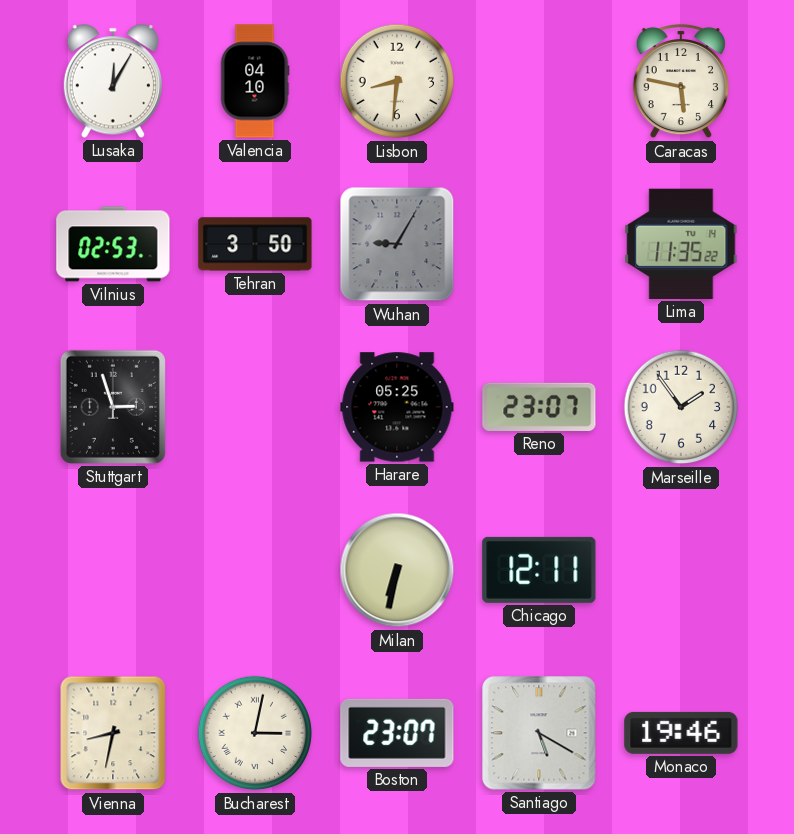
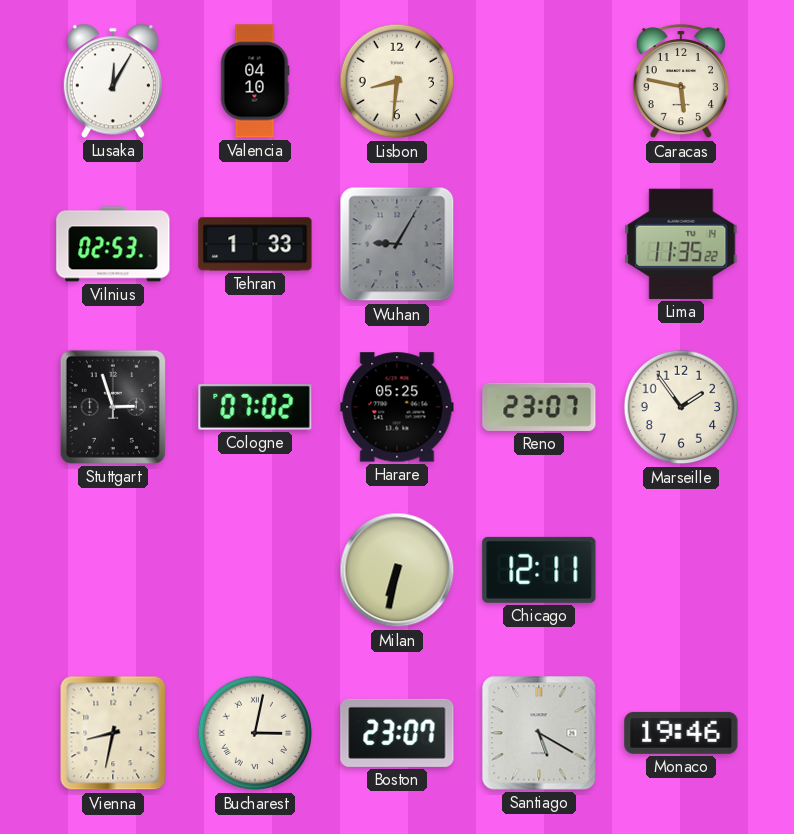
Tehran: 3:50 -> 1:33
Cologne: none -> 07:02
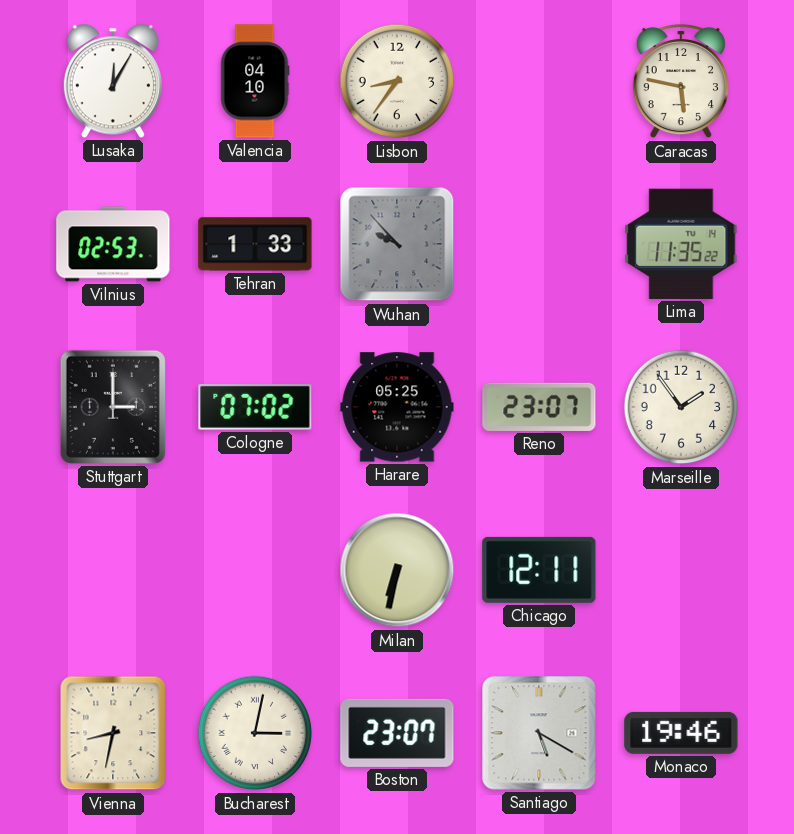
Lisbon: 8:31 -> 8:36
Wuhan: 9:05 -> 9:53
Stuttgart: 2:57 -> 3:00
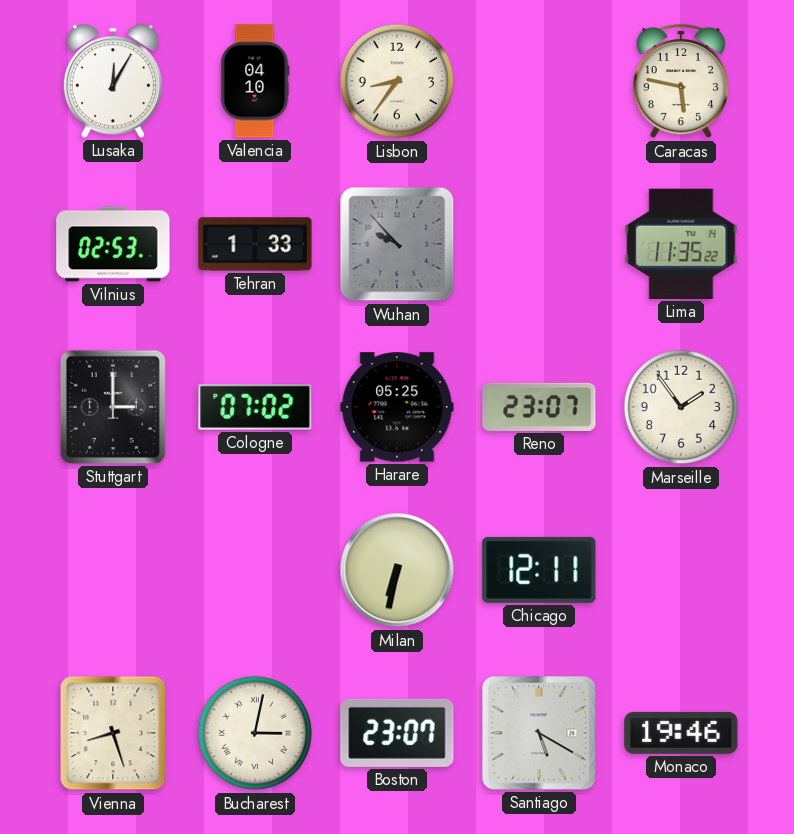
Vienna: 8:32 -> 8:27
